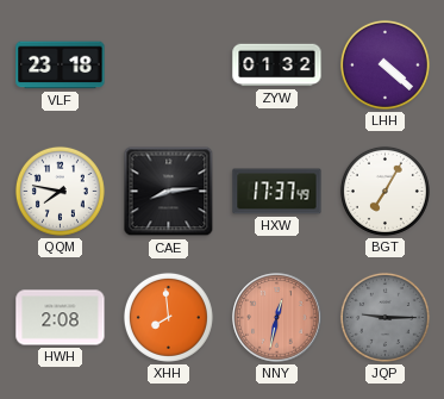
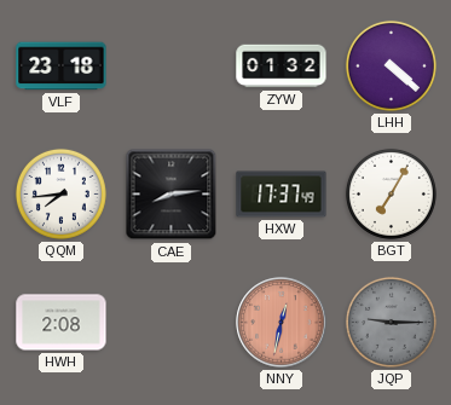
QQM: 7:47 -> 7:44
XHH: 7:59 -> none
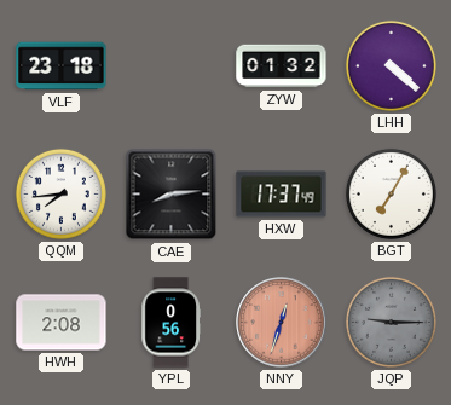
YPL: none -> 0:56
NNY: 12:32 -> 12:33
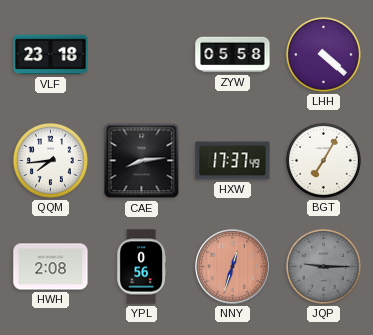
ZYW: 01:32 -> 05:58
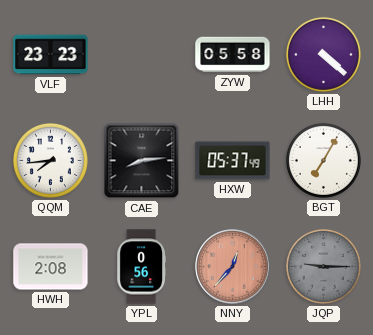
VLF: 23:18 -> 23:23
HXW: 17:37 -> 05:37
NNY: 12:33 -> 12:37
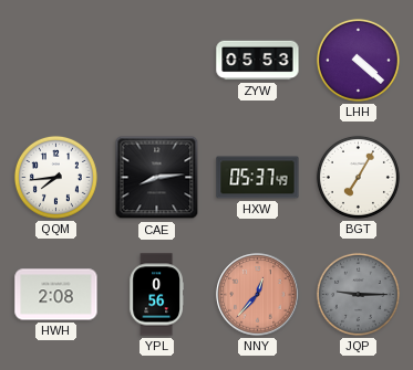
VLF: 23:23 -> none
ZYW: 05:58 -> 05:53
